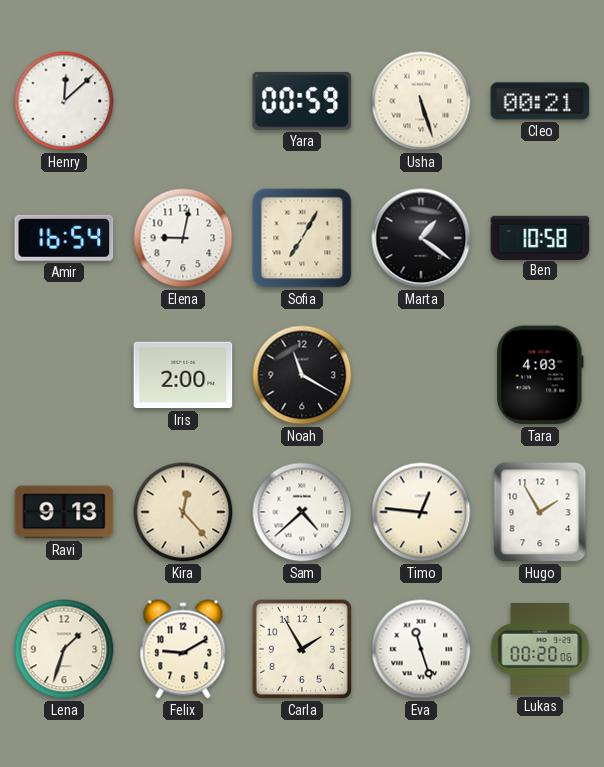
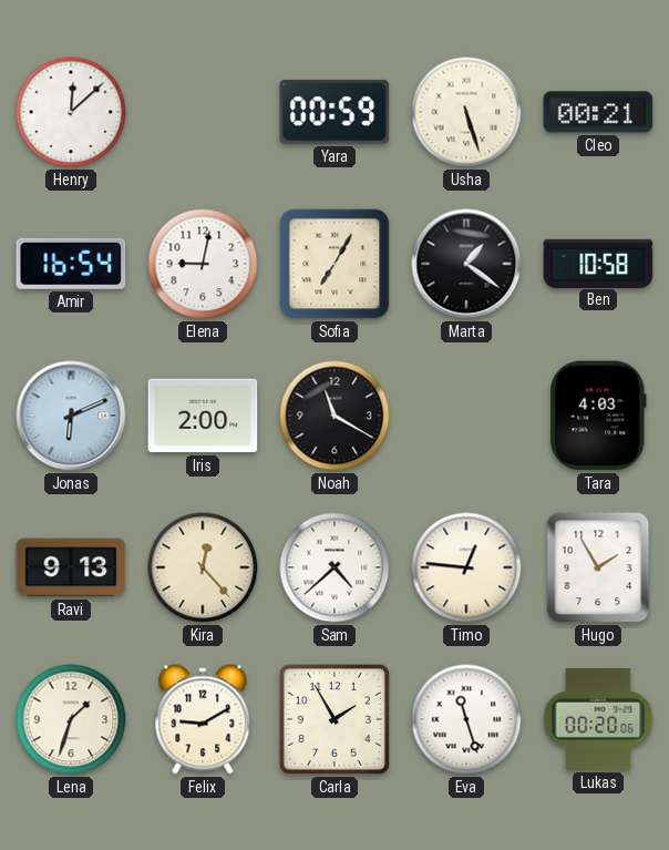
Jonas: none -> 6:11
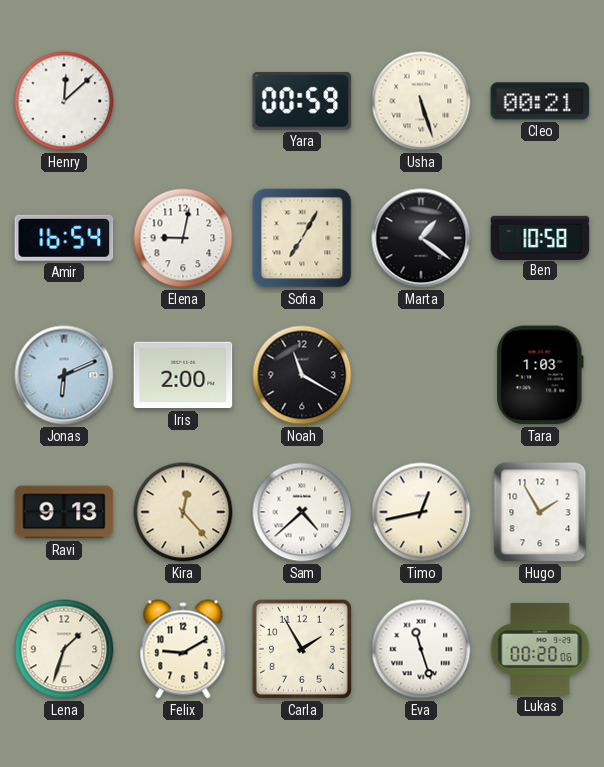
Tara: 4:03 -> 1:03
Timo: 12:46 -> 12:43
